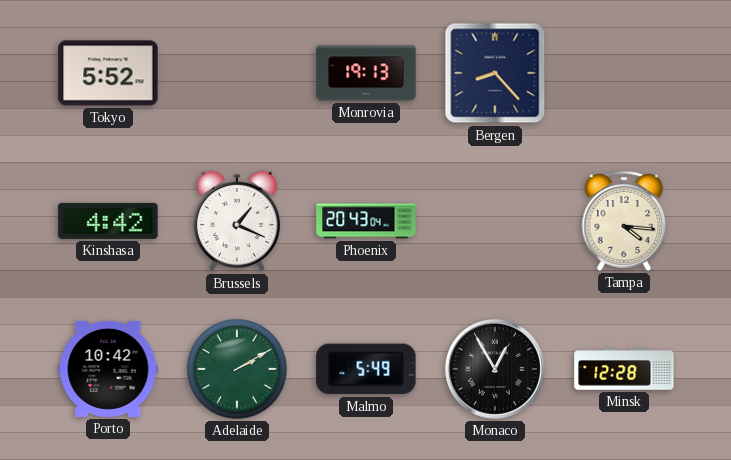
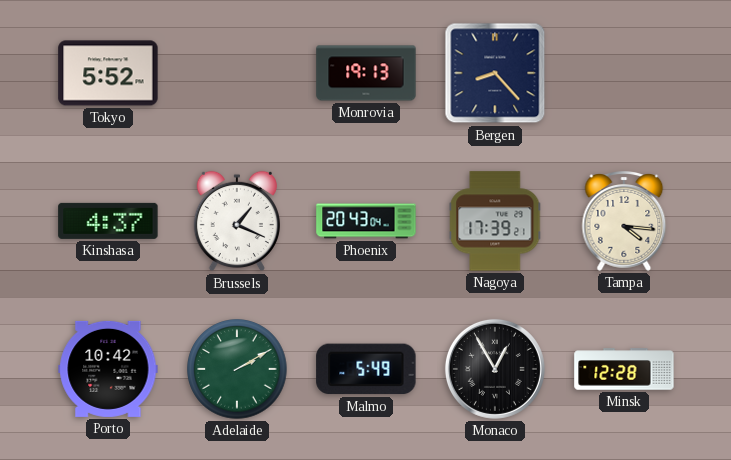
Kinshasa: 4:42 -> 4:37
Nagoya: none -> 17:39
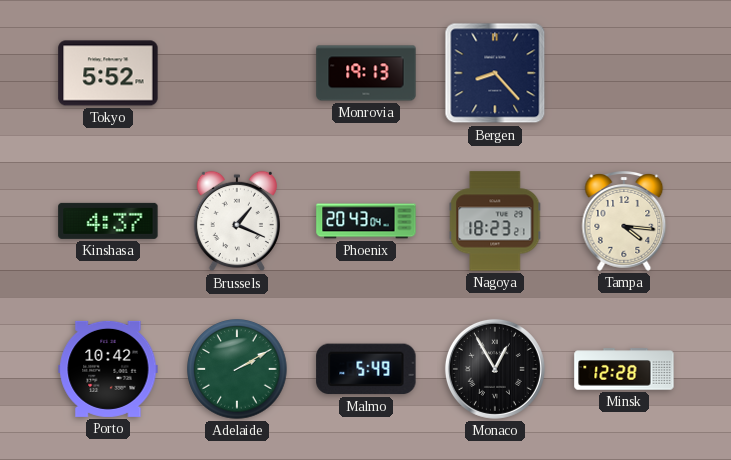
Nagoya: 17:39 -> 18:23
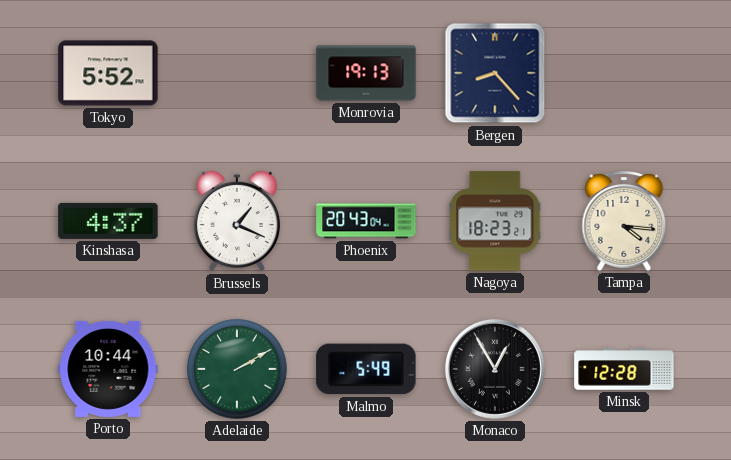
Porto: 10:42 -> 10:44
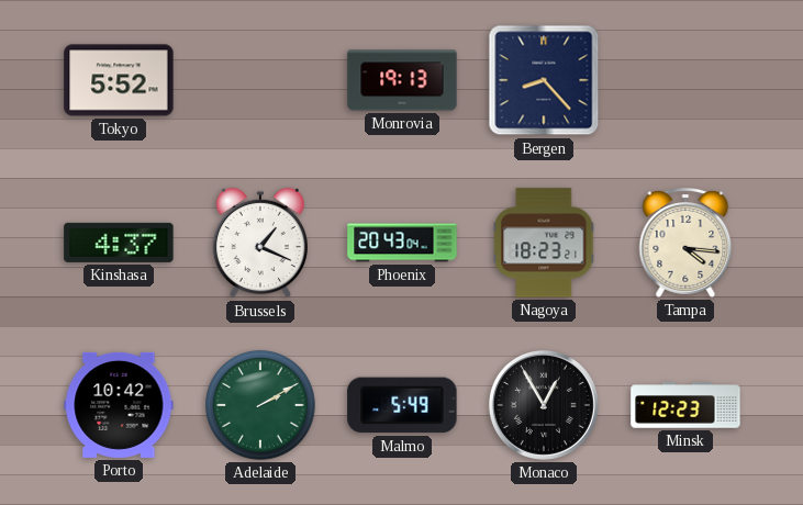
Porto: 10:44 -> 10:42
Minsk: 12:28 -> 12:23
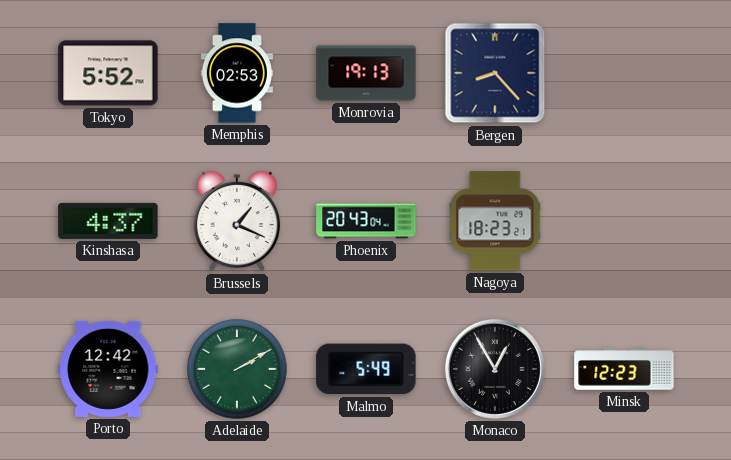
Memphis: none -> 02:53
Tampa: 4:16 -> none
Porto: 10:42 -> 12:42
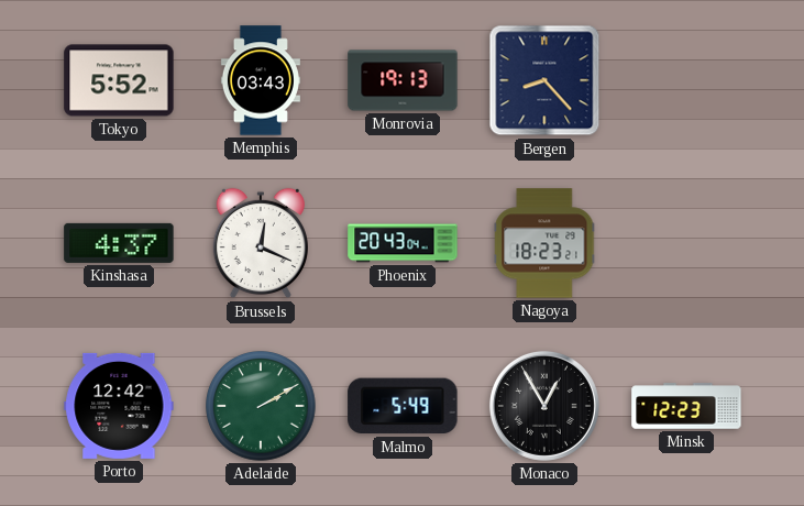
Memphis: 02:53 -> 03:43
Brussels: 1:19 -> 12:19
